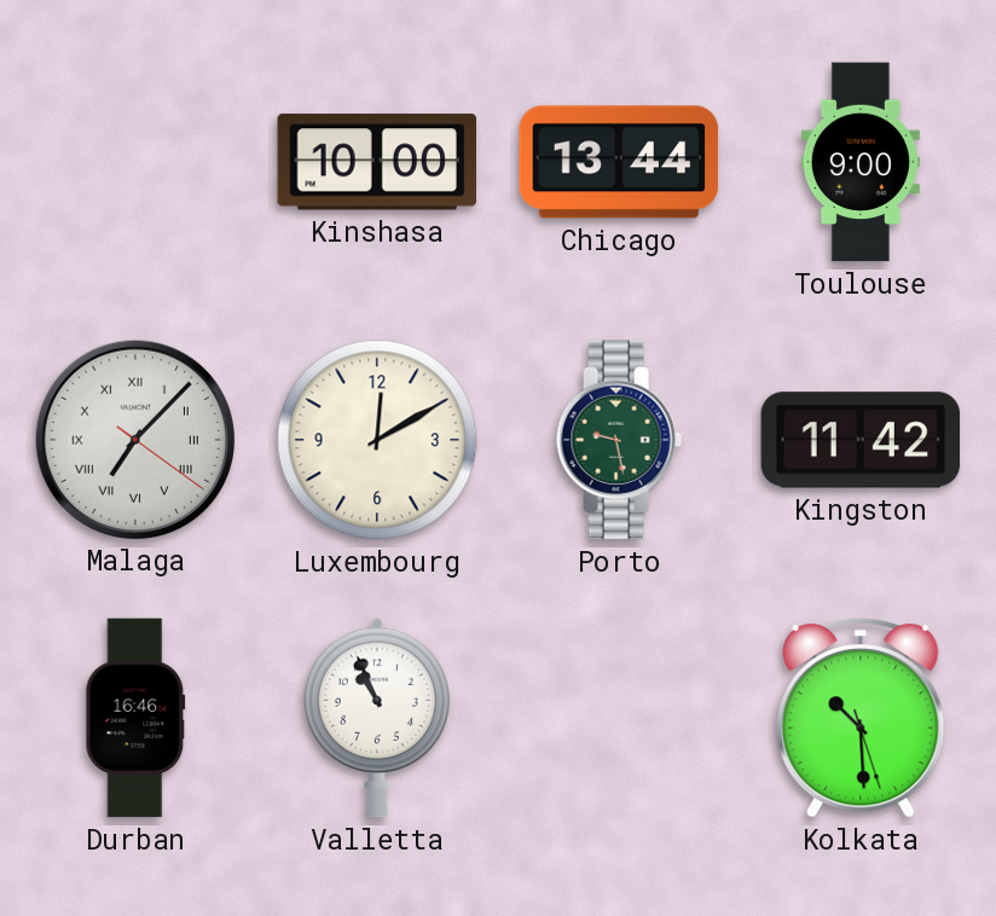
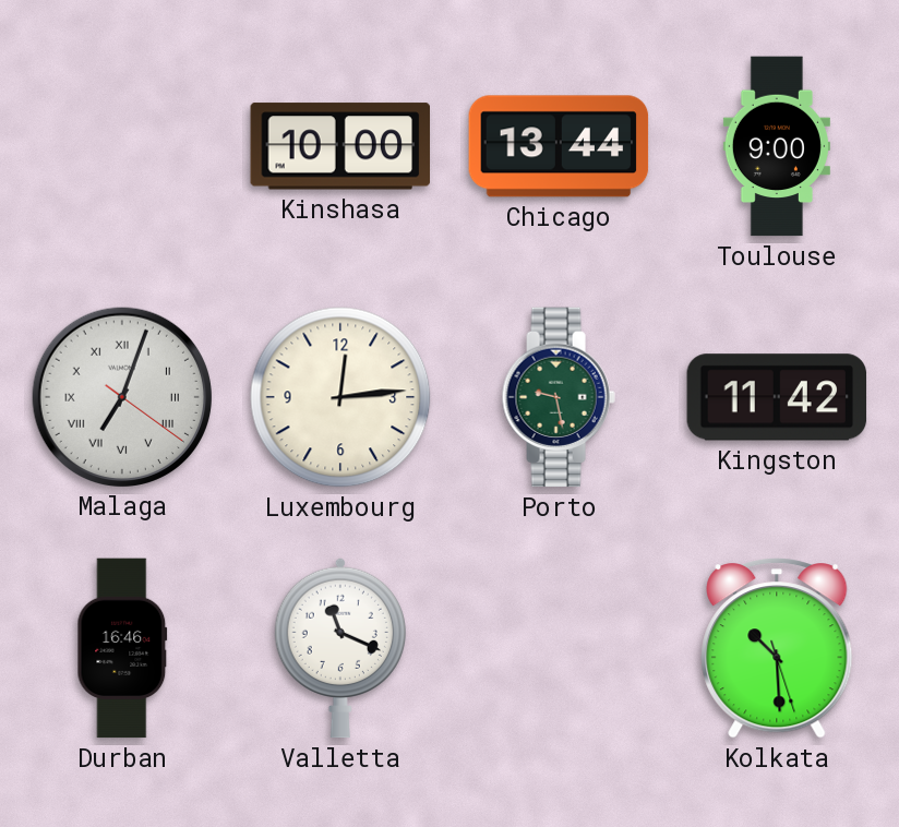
Malaga: 7:07 -> 7:03
Luxembourg: 12:10 -> 12:14
Valletta: 10:56 -> 11:19
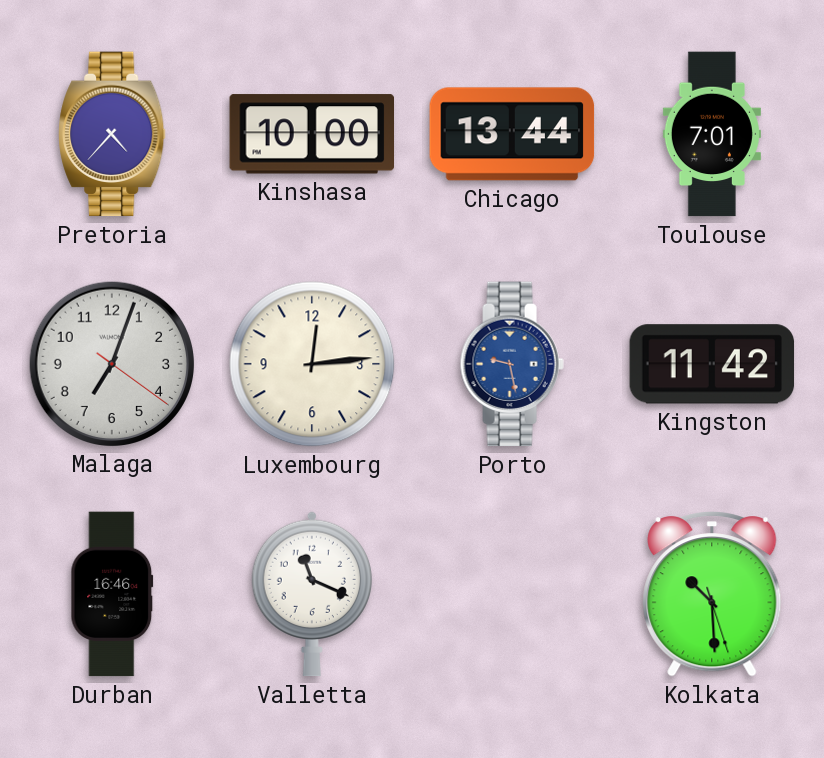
Pretoria: none -> 4:37
Toulouse: 9:00 -> 7:01
Malaga numerals: Roman -> Arabic
Porto dial: green -> blue
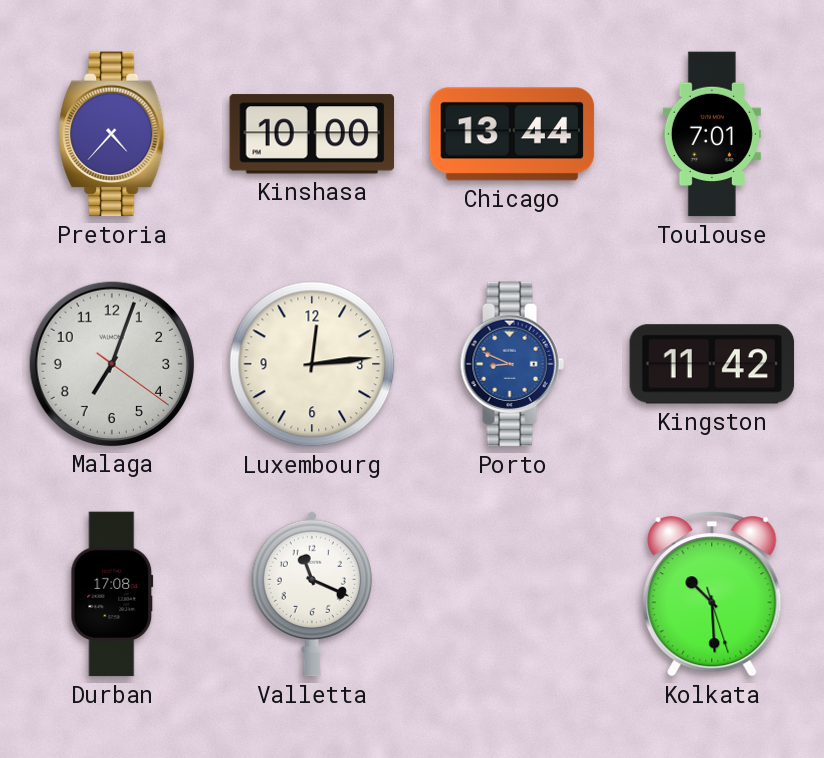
Porto: 9:28 -> 8:49
Durban: 16:46 -> 17:08
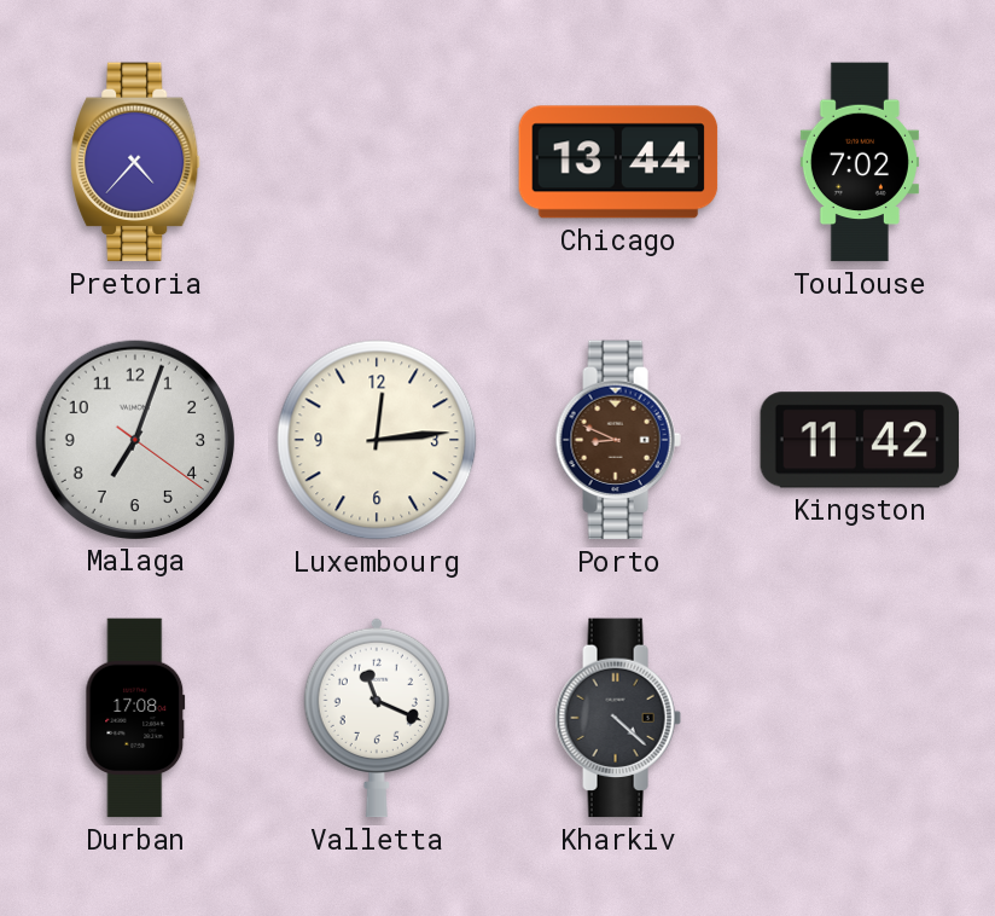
Kinshasa: 10:00 -> none
Toulouse: 7:01 -> 7:02
Porto dial: blue -> brown
Kharkiv: none -> 4:22
Kolkata: 10:29 -> none
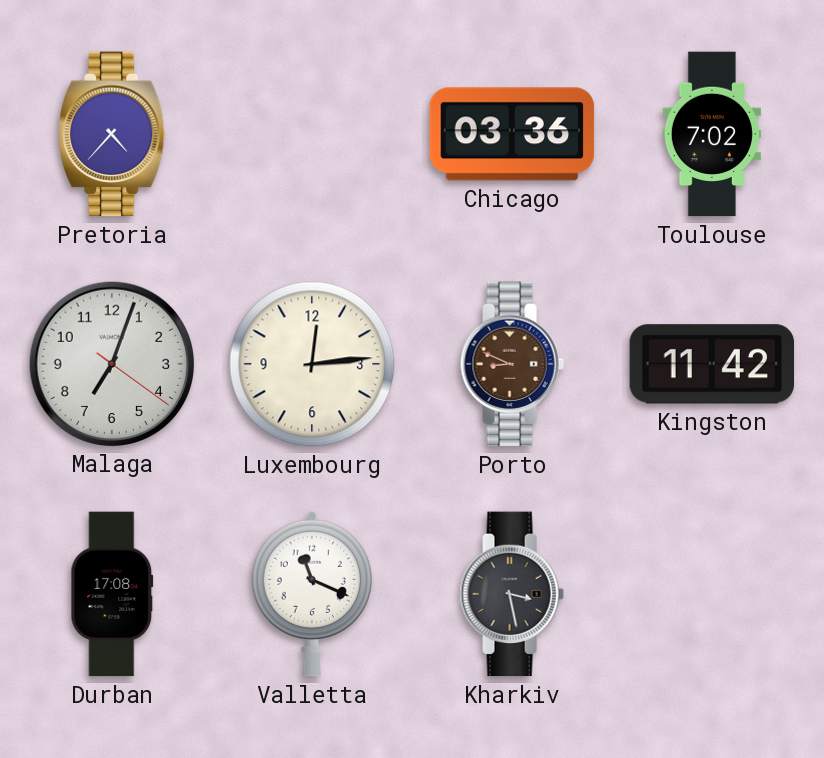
Chicago: 13:44 -> 03:36
Kharkiv: 4:22 -> 3:28
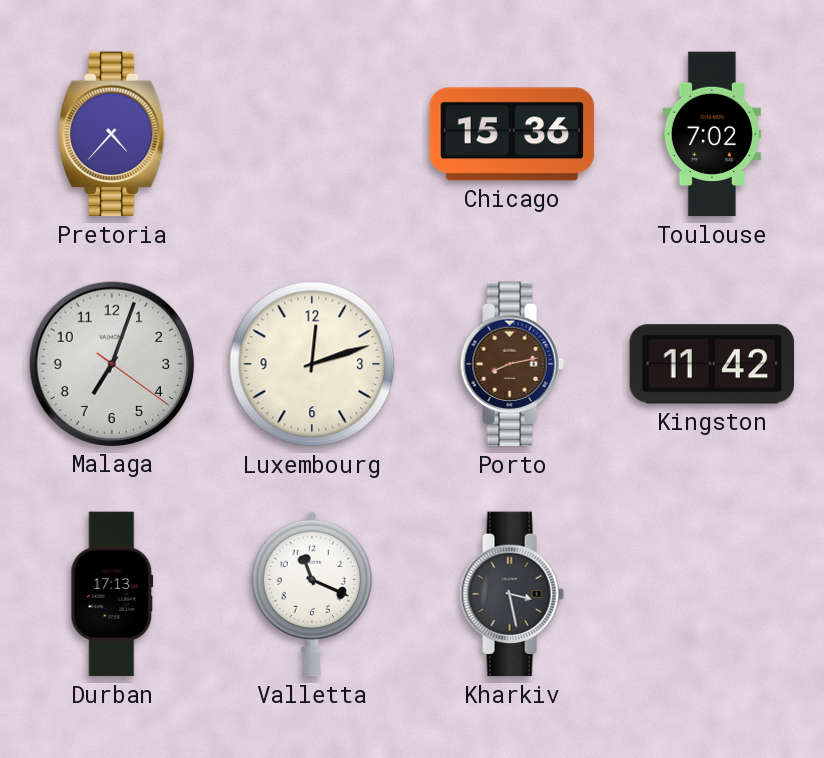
Chicago: 03:36 -> 15:36
Luxembourg: 12:14 -> 12:12
Porto: 8:49 -> 8:13
Durban: 17:08 -> 17:13
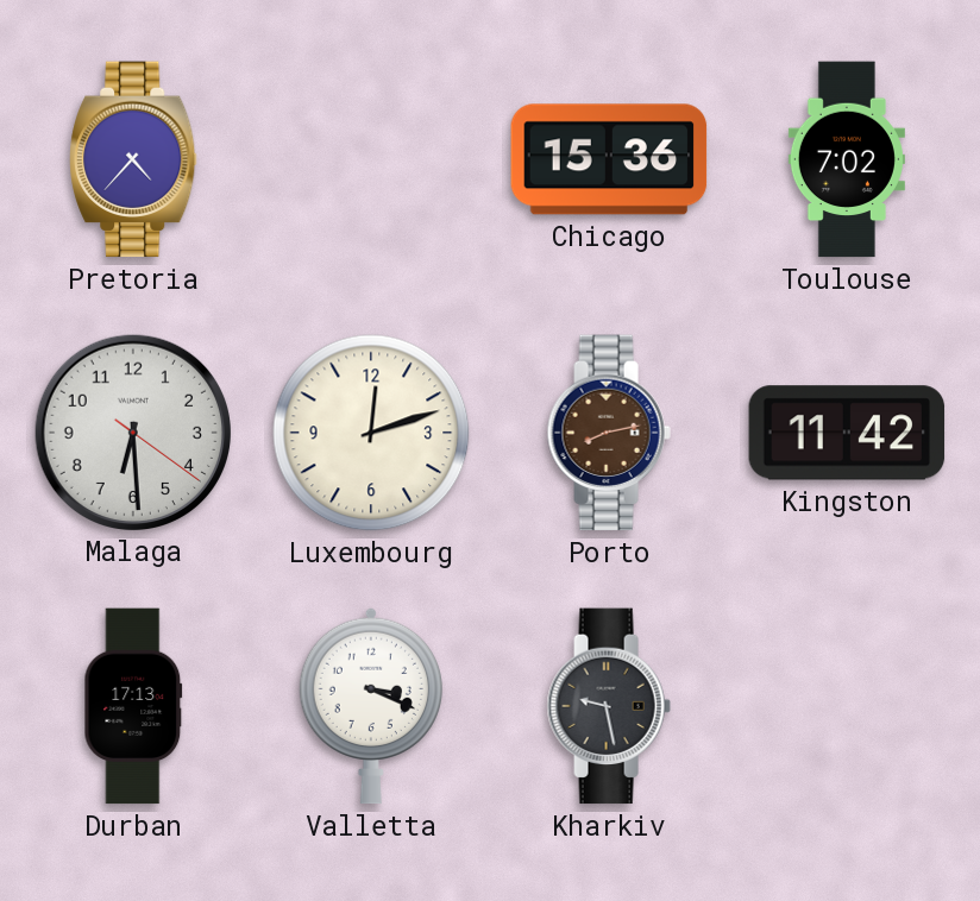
Malaga: 7:03 -> 6:29
Valletta: 11:19 -> 3:19
Kharkiv: 3:28 -> 9:28
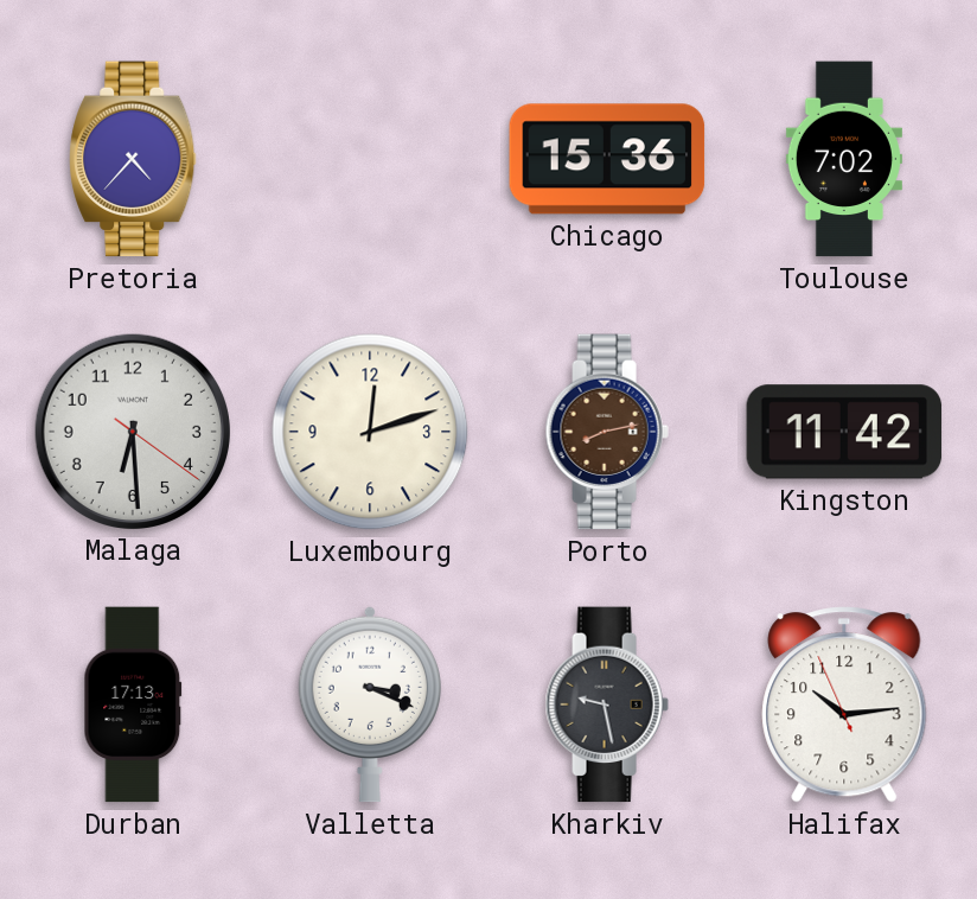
Halifax: none -> 10:13
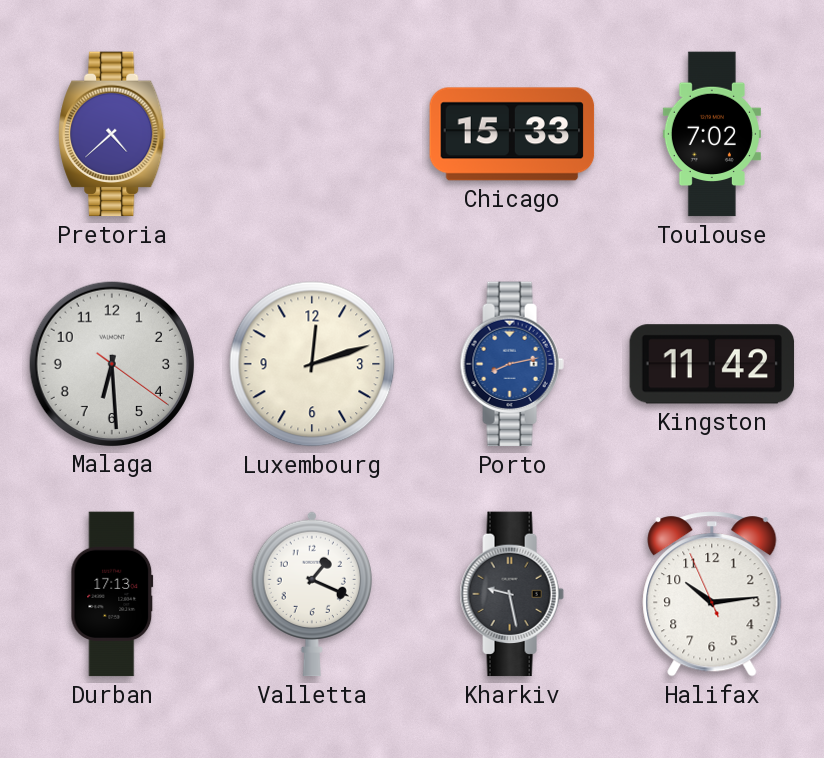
Pretoria: 4:37 -> 4:38
Chicago: 15:36 -> 15:33
Porto dial: brown -> blue
Valletta: 3:19 -> 1:19
